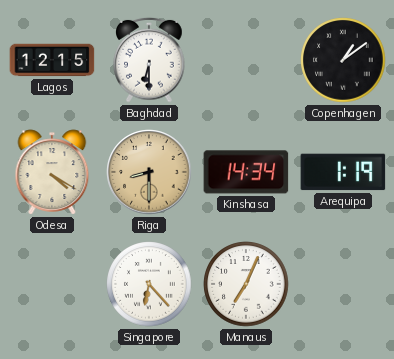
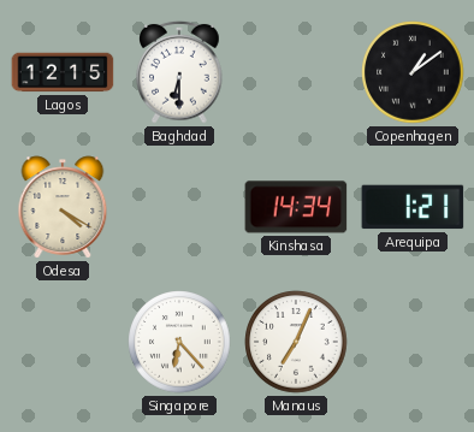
Riga: 8:30 -> none
Arequipa: 1:19 -> 1:21
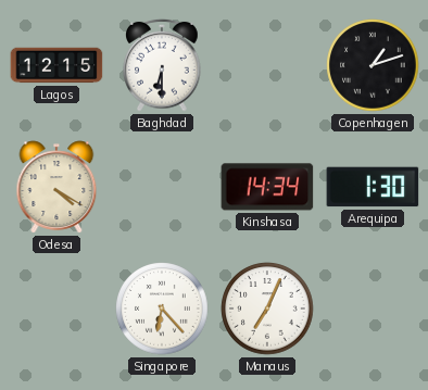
Copenhagen: 1:09 -> 1:12
Arequipa: 1:21 -> 1:30
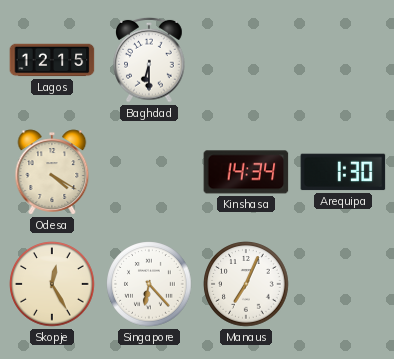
Copenhagen: 1:12 -> none
Skopje: none -> 12:25
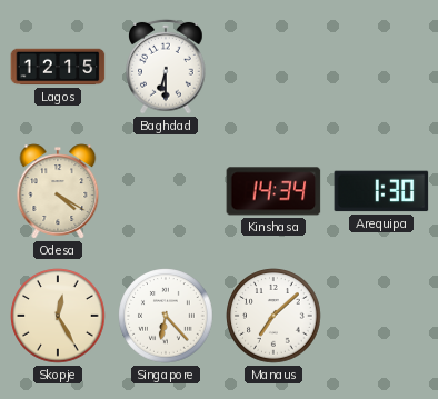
Manaus: 7:04 -> 7:08
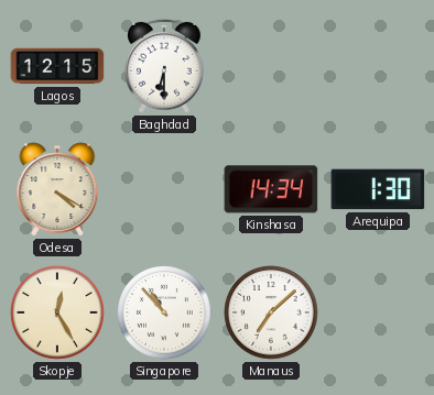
Singapore: 6:23 -> 10:53
